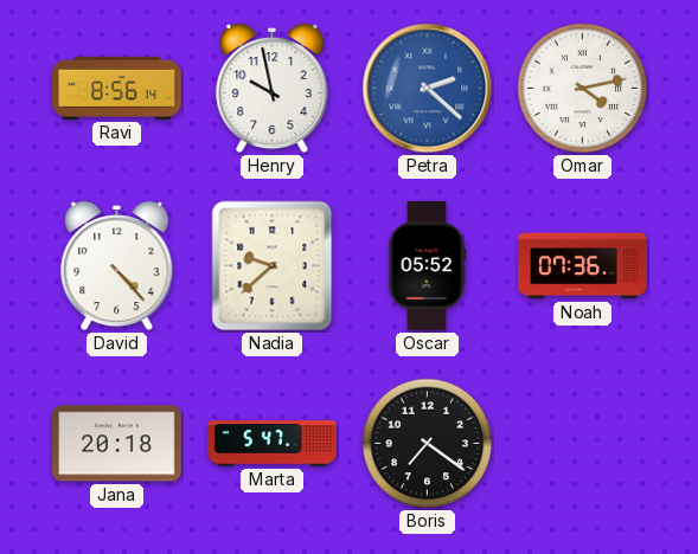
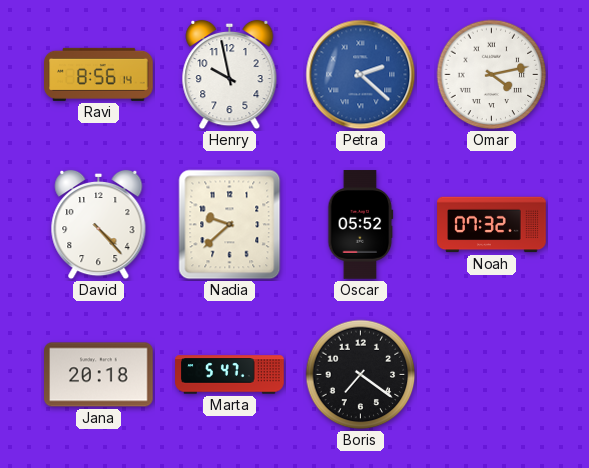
Noah: 07:36 -> 07:32
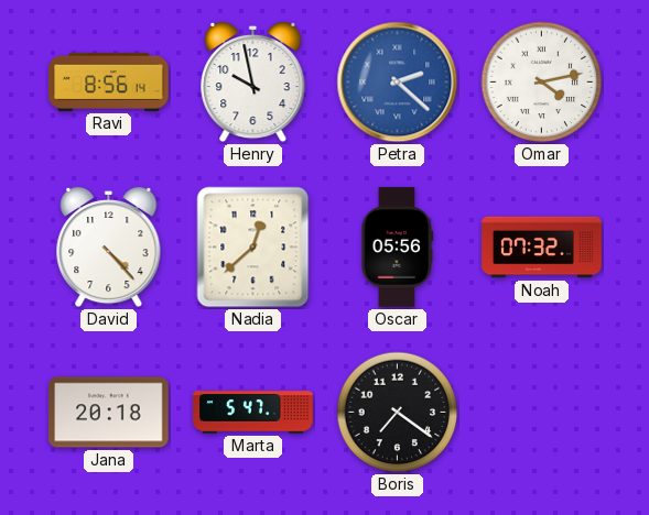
Nadia: 9:38 -> 12:38
Oscar: 05:52 -> 05:56
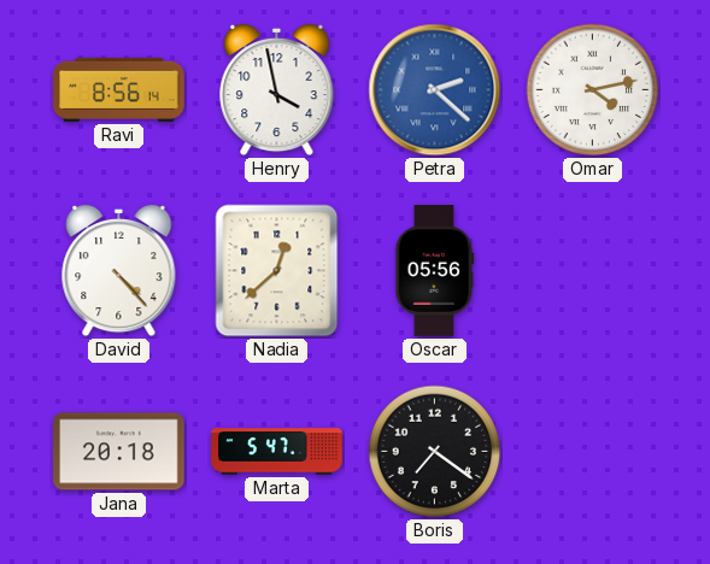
Henry: 9:58 -> 3:58
Noah: 07:32 -> none
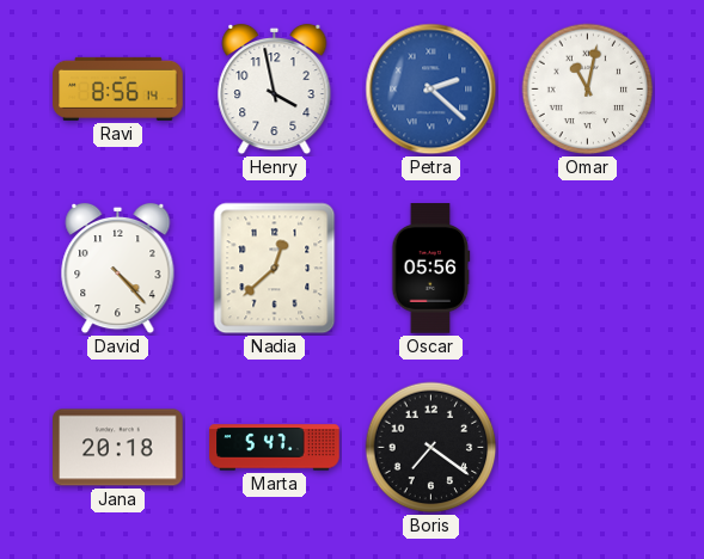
Omar: 4:13 -> 11:02
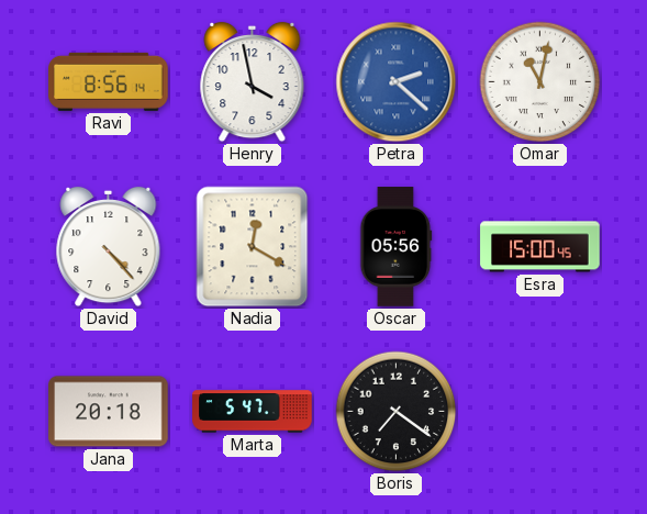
Nadia: 12:38 -> 12:20
Esra: none -> 15:00
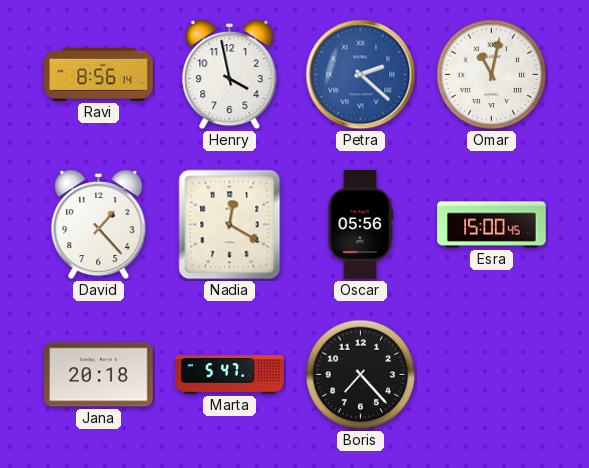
David: 4:23 -> 1:23
Boris: 7:21 -> 7:23
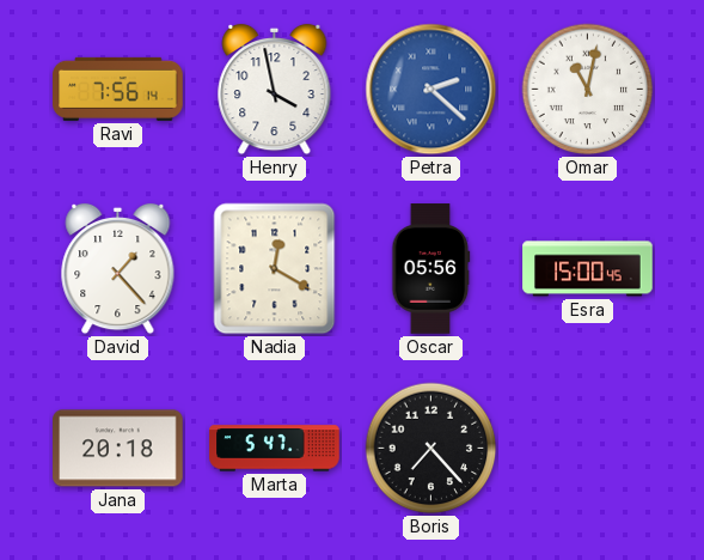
Ravi: 8:56 -> 7:56
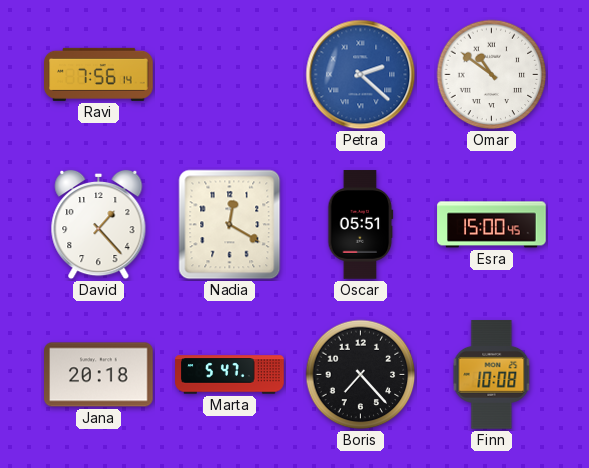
Henry: 3:58 -> none
Omar: 11:02 -> 10:51
Oscar: 05:56 -> 05:51
Finn: none -> 10:08
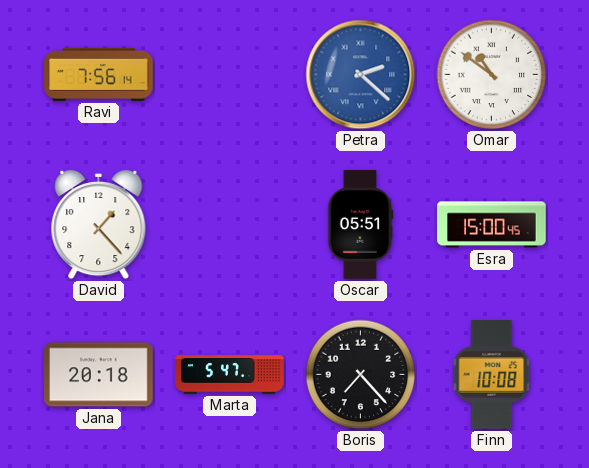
Nadia: 12:20 -> none
